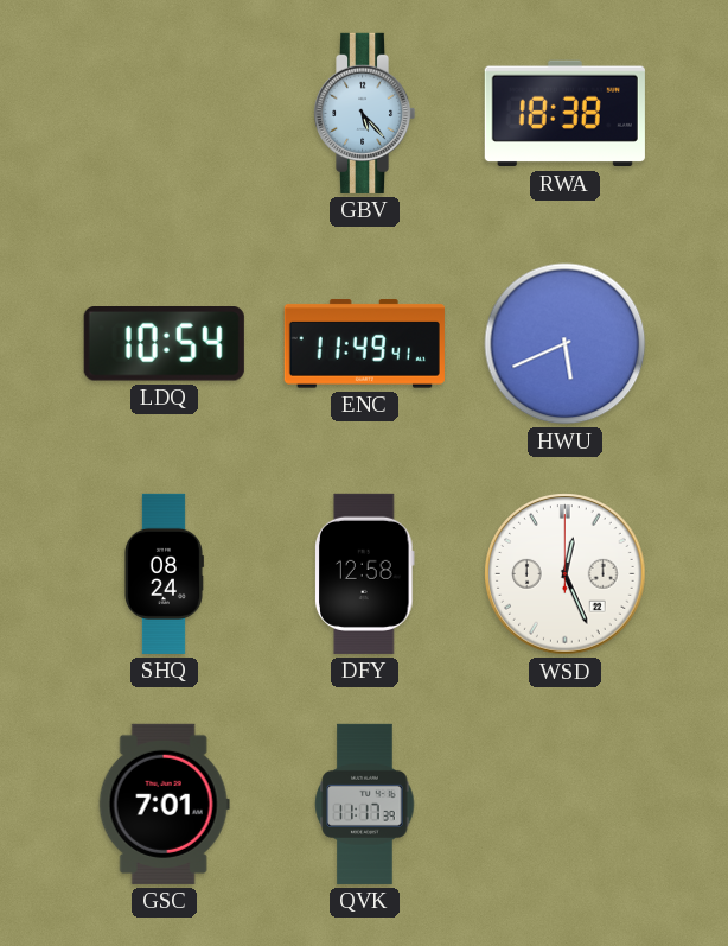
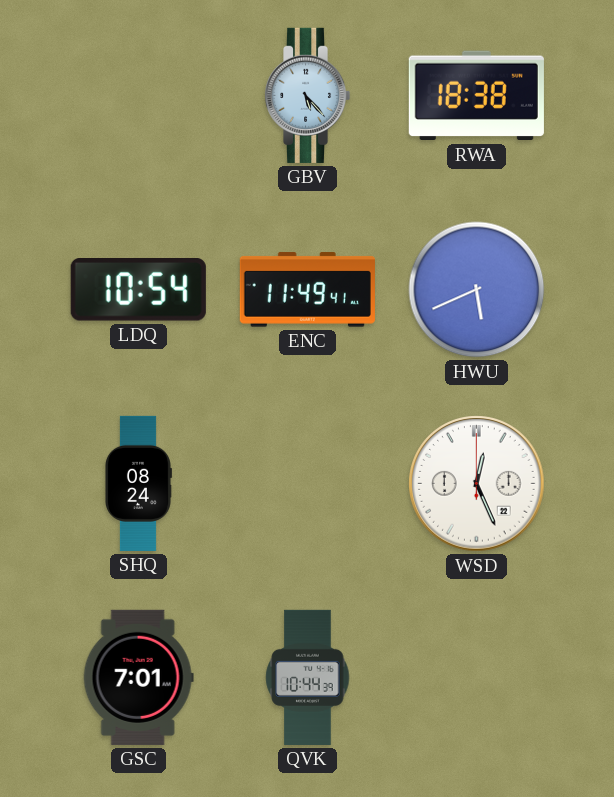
DFY: 12:58 -> none
QVK: 11:17 -> 10:44
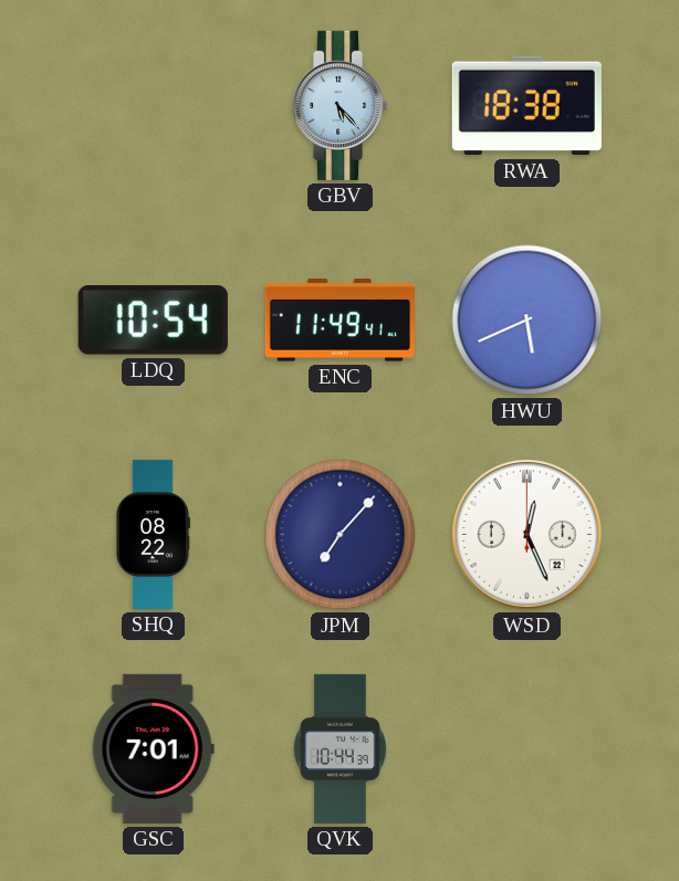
SHQ: 08:24 -> 08:22
JPM: none -> 7:07
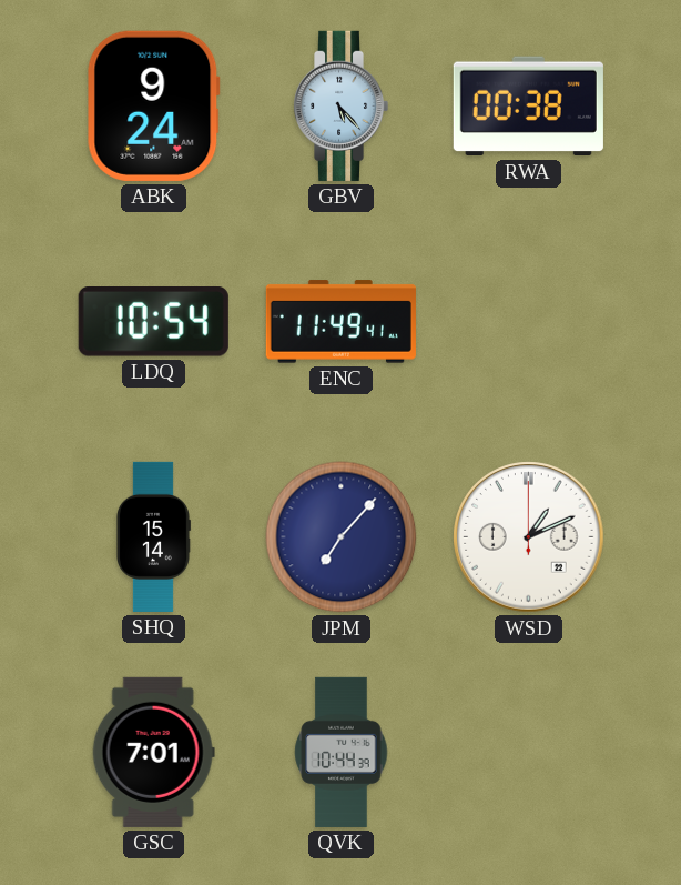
ABK: none -> 9:24
RWA: 18:38 -> 00:38
HWU: 5:41 -> none
SHQ: 08:22 -> 15:14
WSD: 12:26 -> 1:11
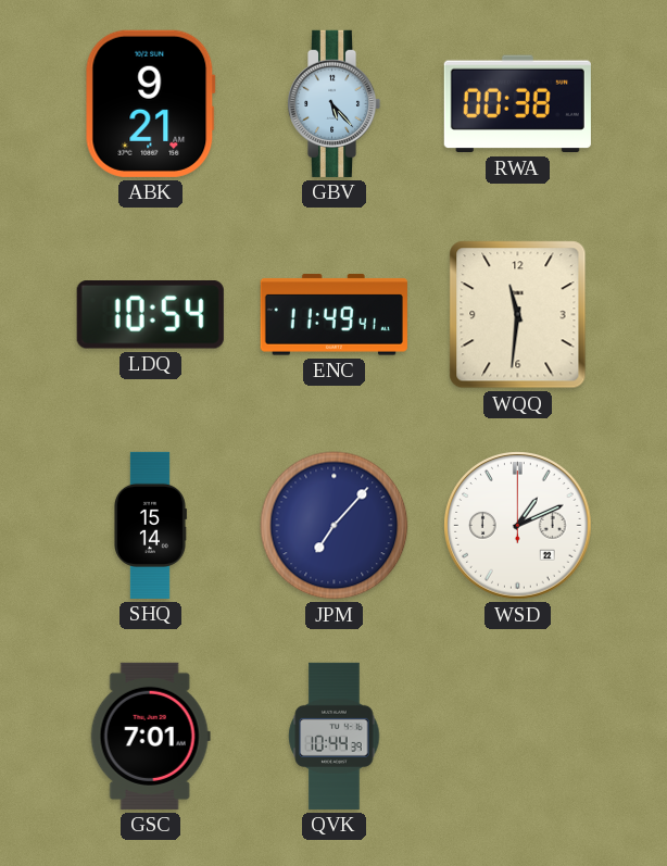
ABK: 9:24 -> 9:21
WQQ: none -> 11:31
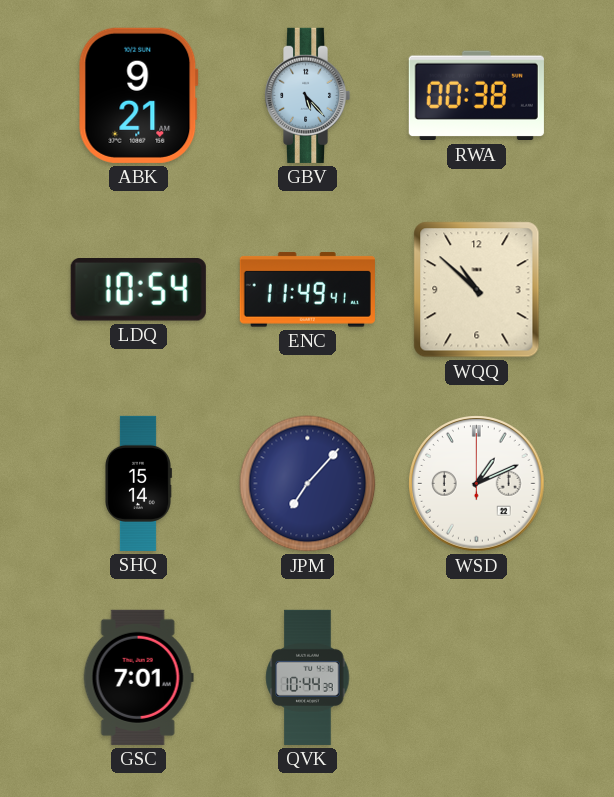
WQQ: 11:31 -> 10:52
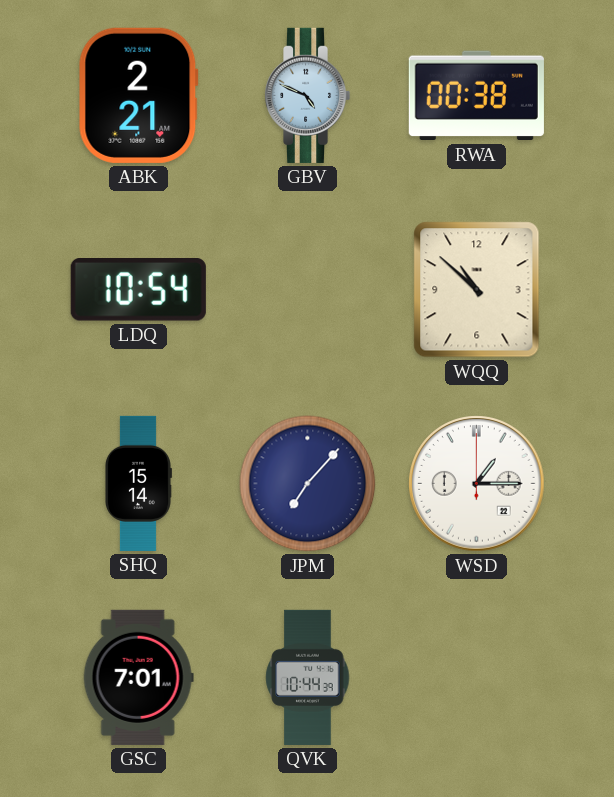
ABK: 9:21 -> 2:21
GBV: 5:23 -> 4:49
ENC: 11:49 -> none
WSD: 1:11 -> 1:15
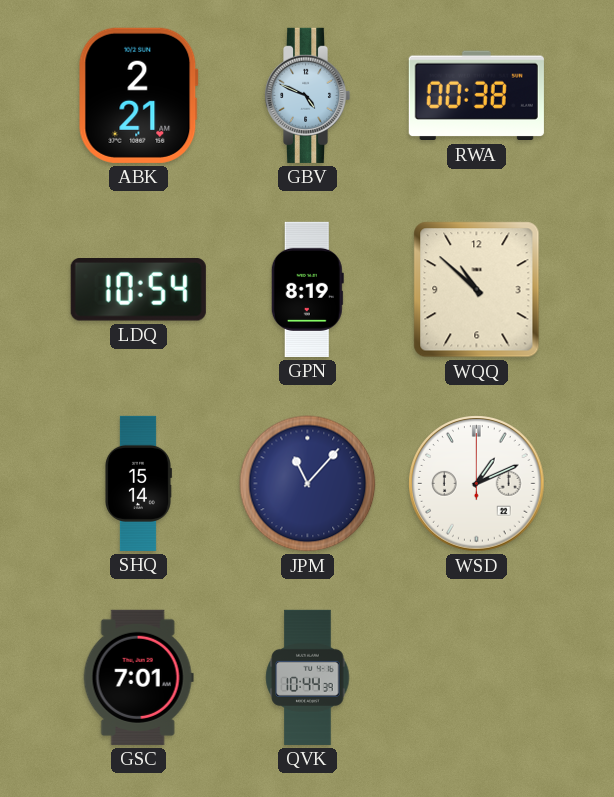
GPN: none -> 8:19
JPM: 7:07 -> 11:07
WSD: 1:15 -> 1:11
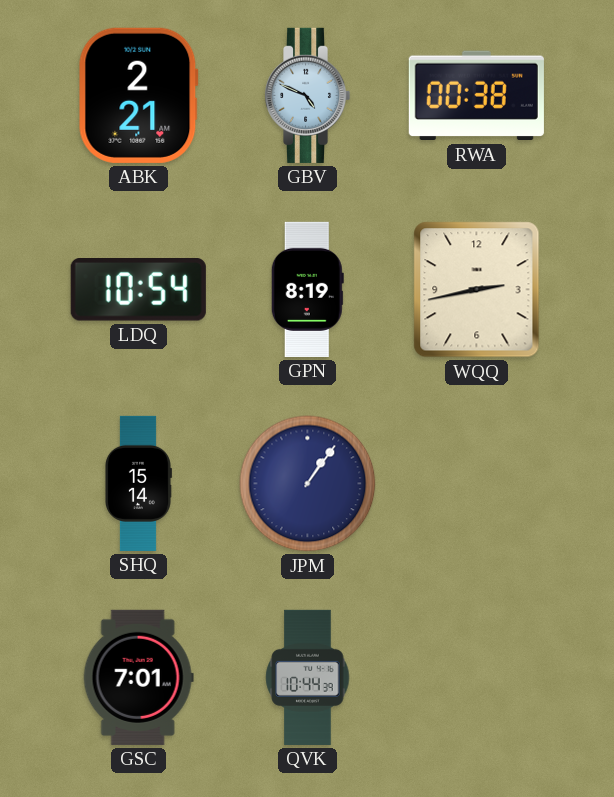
WQQ: 10:52 -> 2:43
JPM: 11:07 -> 1:06
WSD: 1:11 -> none
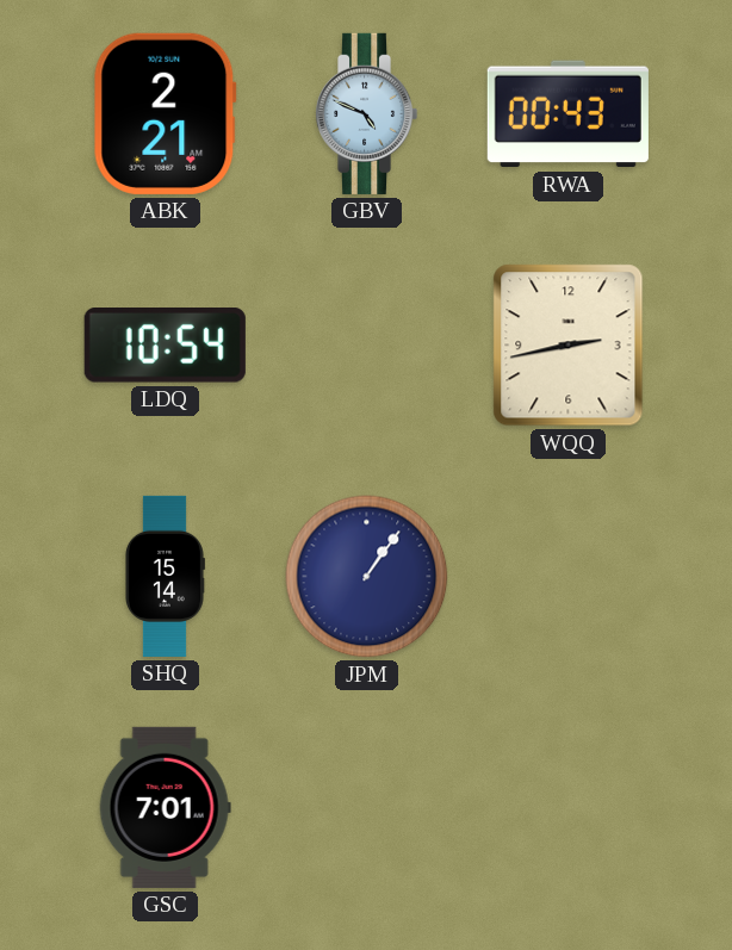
RWA: 00:38 -> 00:43
GPN: 8:19 -> none
QVK: 10:44 -> none
